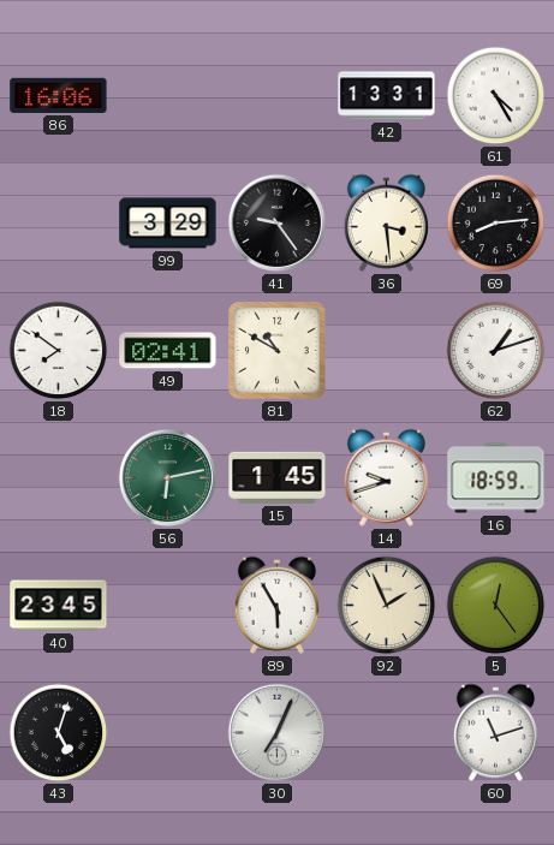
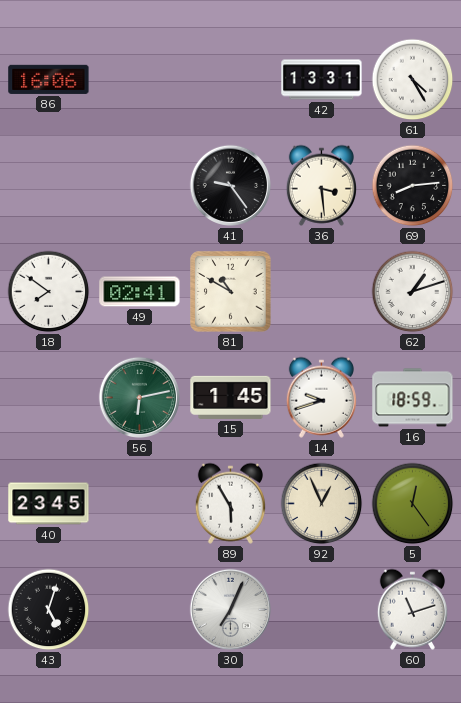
99: 3:29 -> none
92: 1:56 -> 12:56
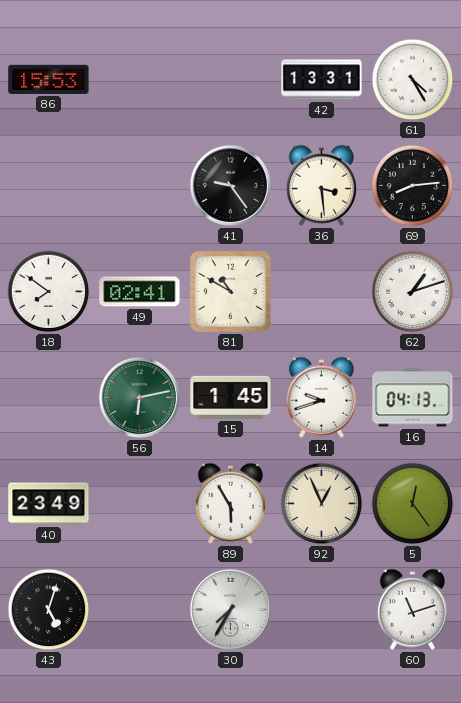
86: 16:06 -> 15:53
16: 18:59 -> 04:13
40: 23:45 -> 23:49
30: 7:04 -> 7:35
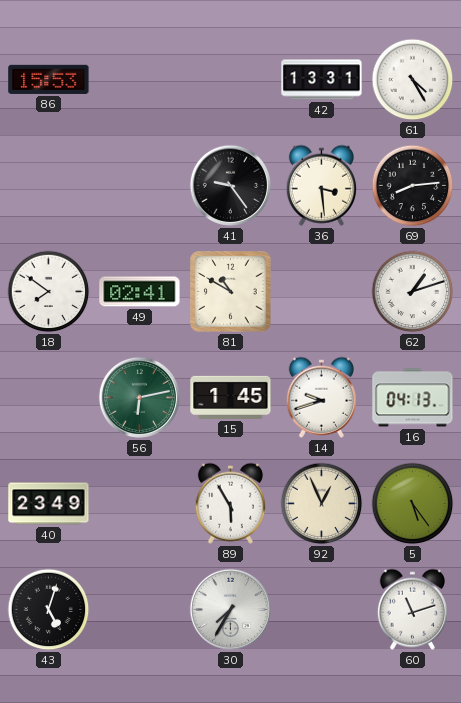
5: 12:24 -> 5:24
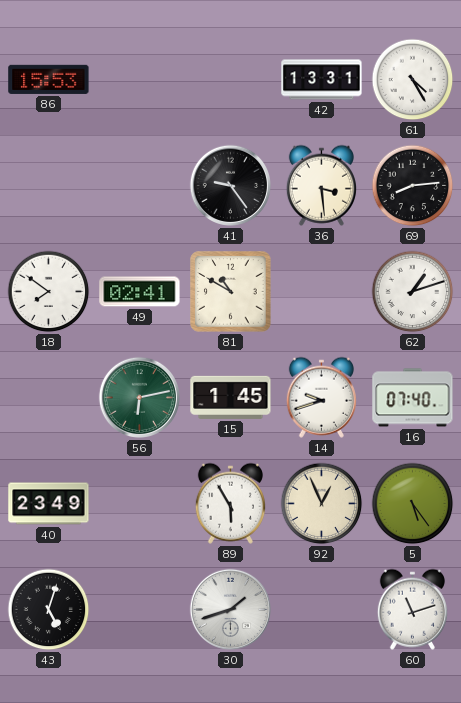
16: 04:13 -> 07:40
30: 7:35 -> 1:42
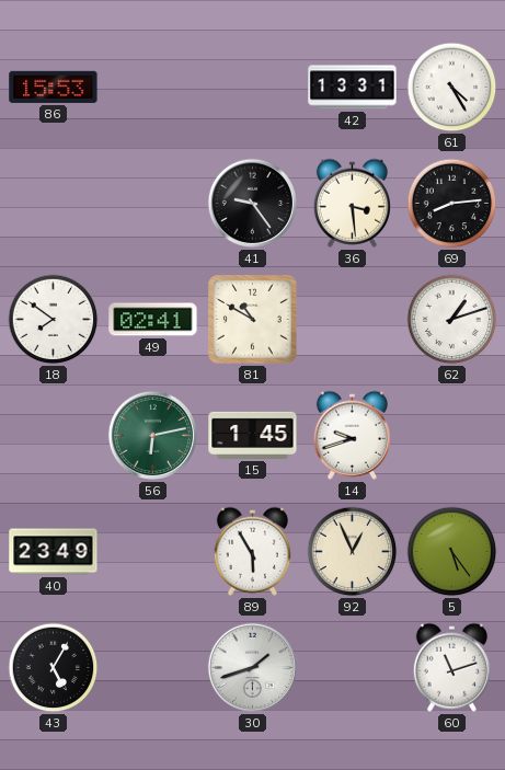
16: 07:40 -> none
43: 5:03 -> 5:05
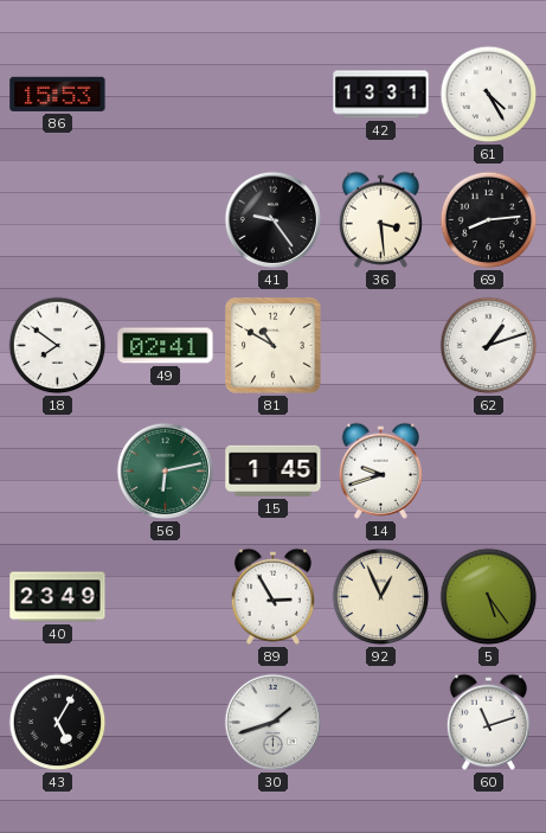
89: 5:55 -> 2:55
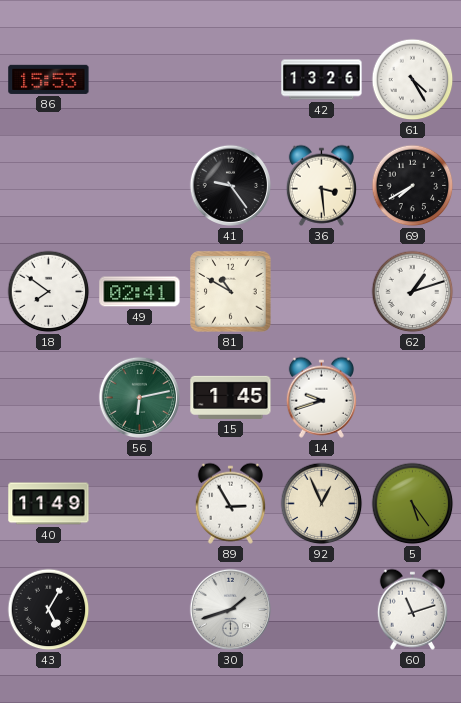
42: 13:31 -> 13:26
69: 8:14 -> 7:40
40: 23:49 -> 11:49
